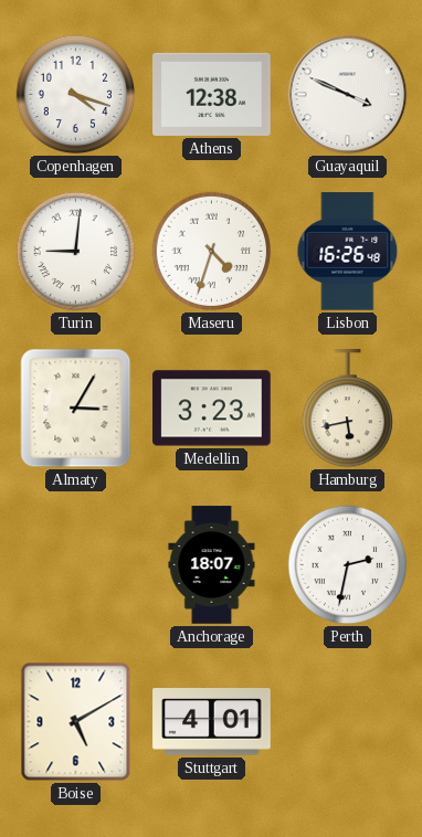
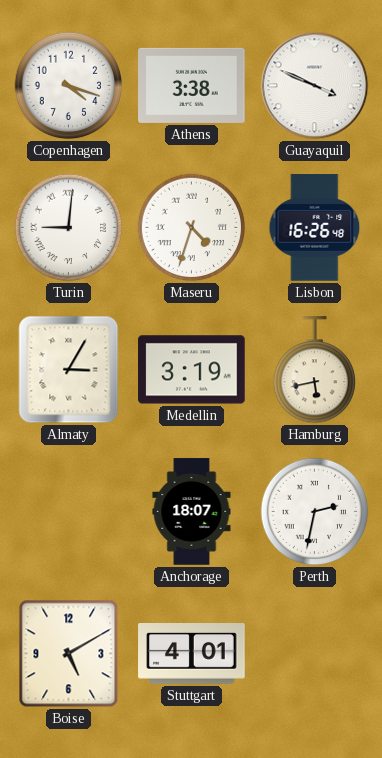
Athens: 12:38 -> 3:38
Medellin: 3:23 -> 3:19
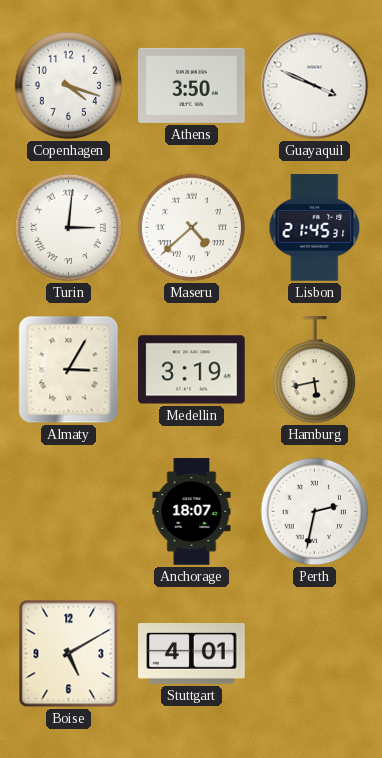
Athens: 3:38 -> 3:50
Turin: 9:01 -> 3:01
Maseru: 4:33 -> 4:38
Lisbon: 16:26 -> 21:45
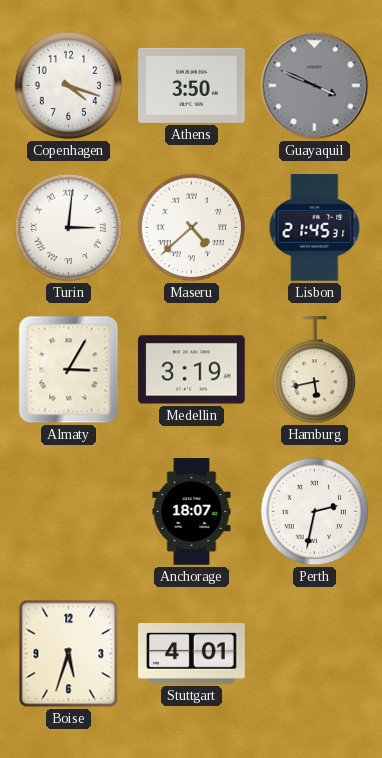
Guayaquil dial: white -> grey
Boise: 5:10 -> 5:33
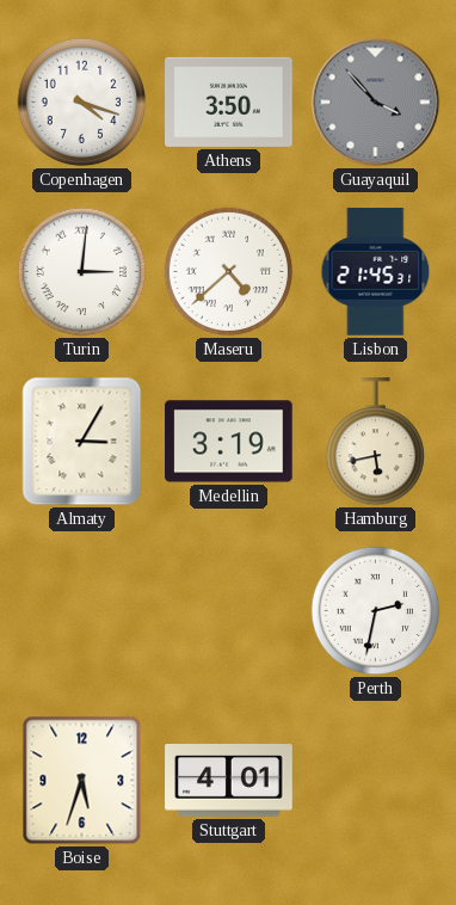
Guayaquil: 3:49 -> 3:53
Anchorage: 18:07 -> none
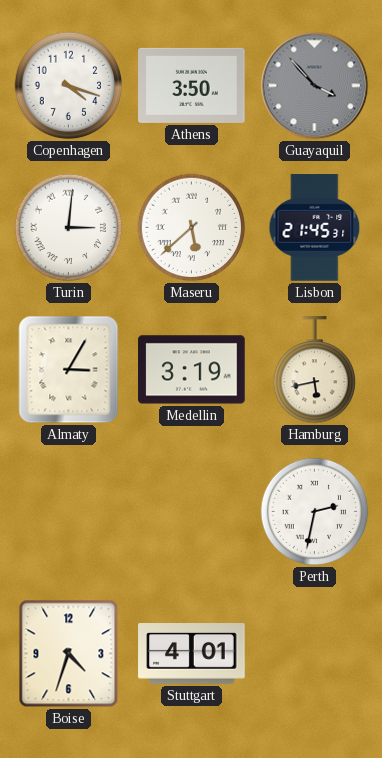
Maseru: 4:38 -> 5:38
Boise: 5:33 -> 4:33
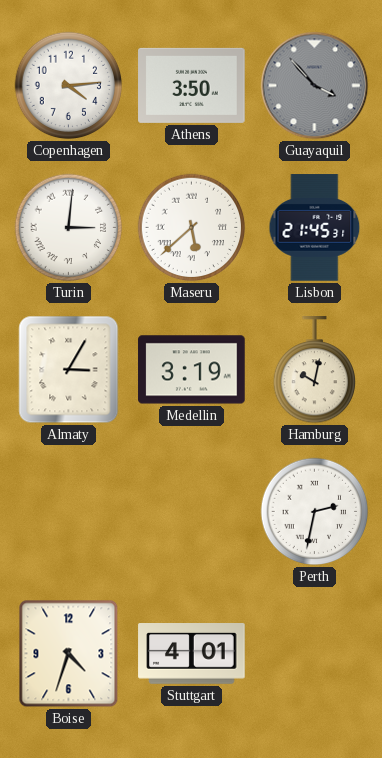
Copenhagen: 4:18 -> 4:14
Hamburg: 5:43 -> 10:02
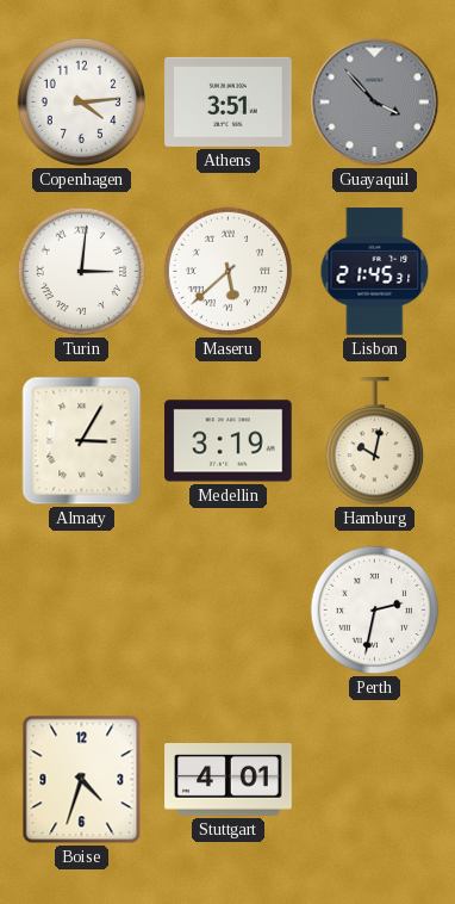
Athens: 3:50 -> 3:51
